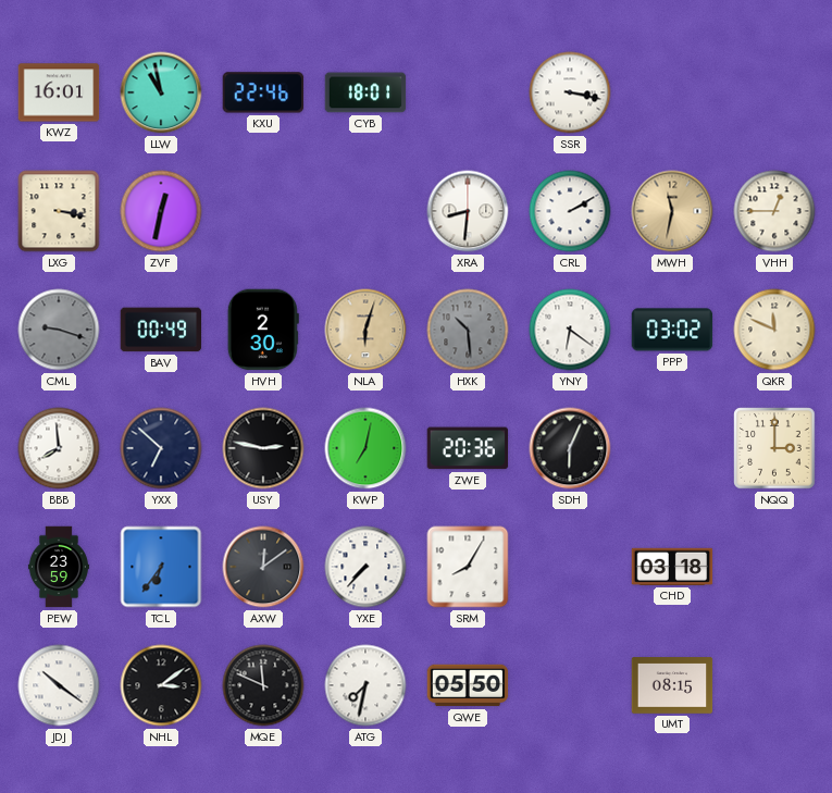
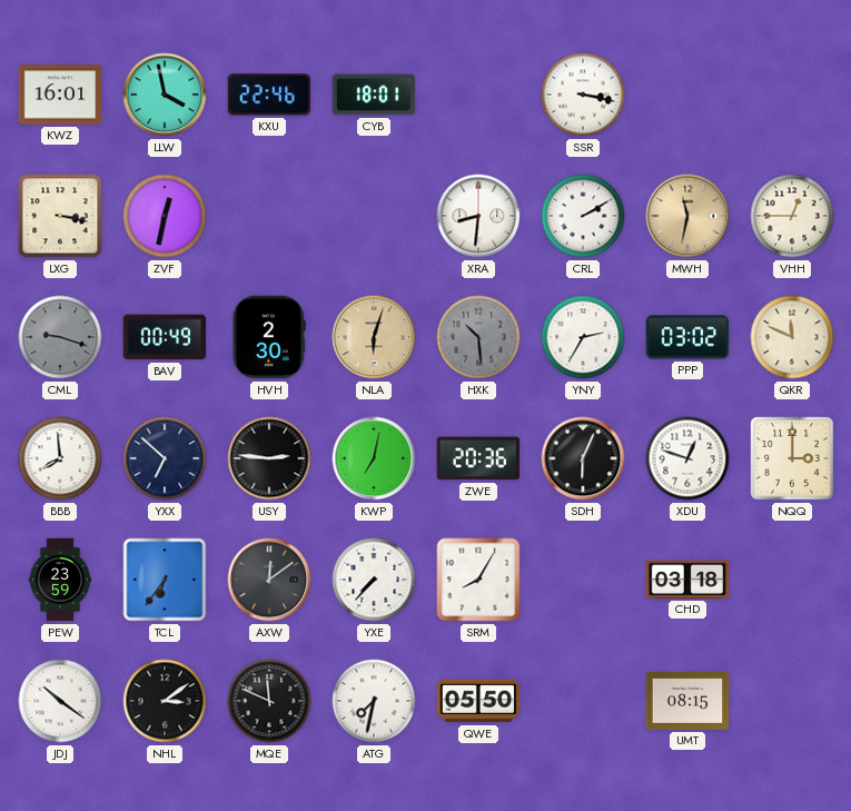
LLW: 10:58 -> 3:58
YNY: 6:21 -> 2:35
USY: 2:47 -> 2:46
XDU: none -> 12:48
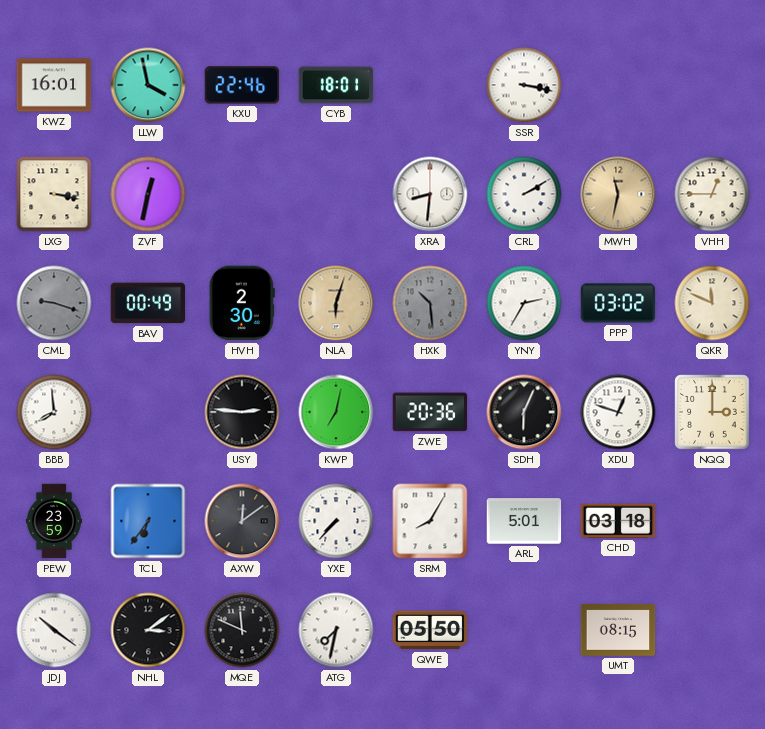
YXX: 6:52 -> none
ARL: none -> 5:01
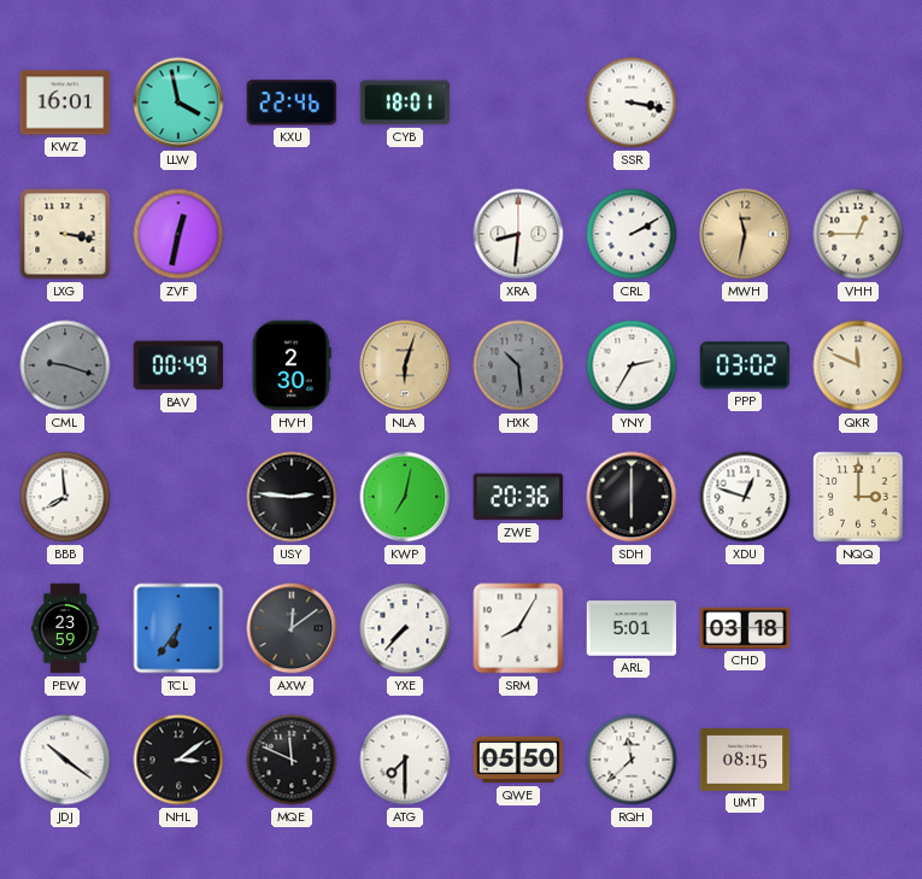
SDH: 6:04 -> 6:00
ATG: 7:32 -> 7:30
RQH: none -> 11:38
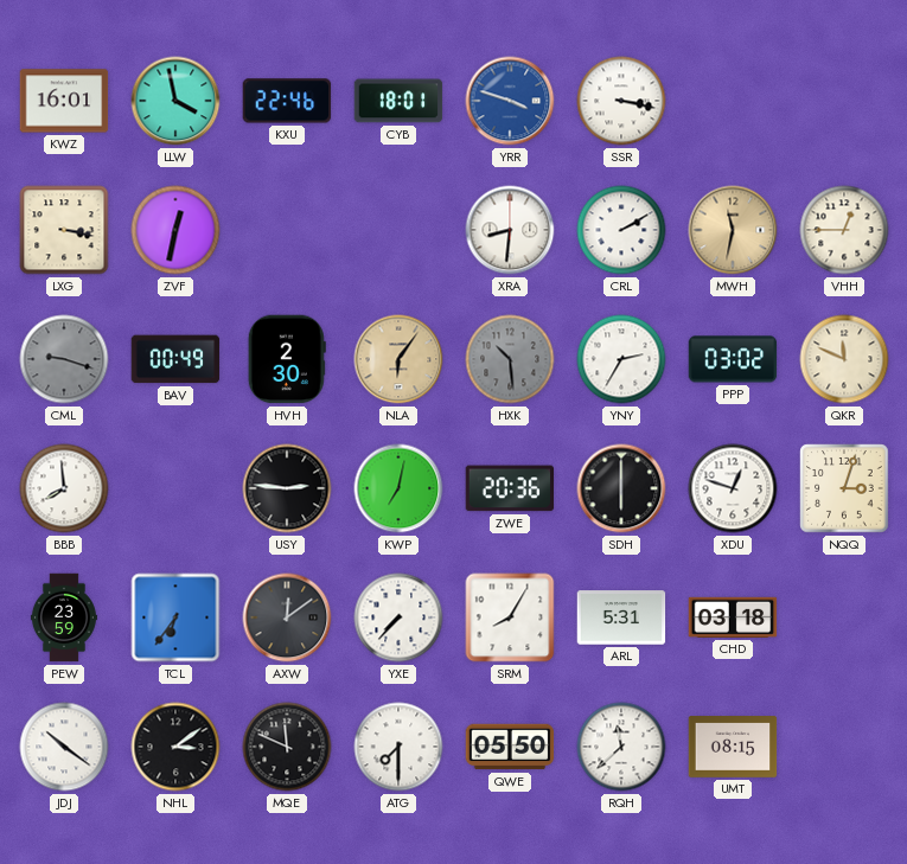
YRR: none -> 3:48
NLA: 6:03 -> 6:06
NQQ: 3:00 -> 3:03
ARL: 5:01 -> 5:31
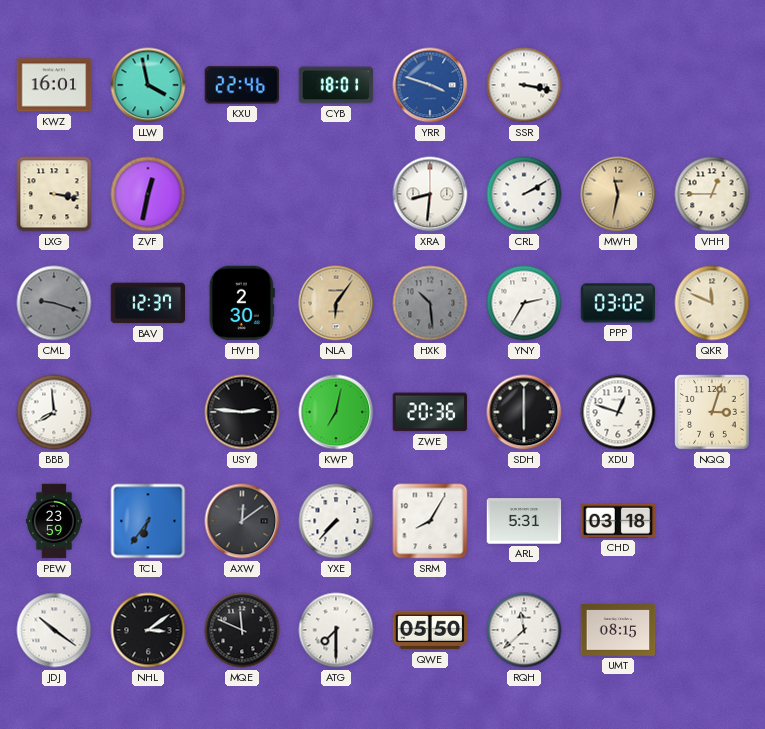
BAV: 00:49 -> 12:37
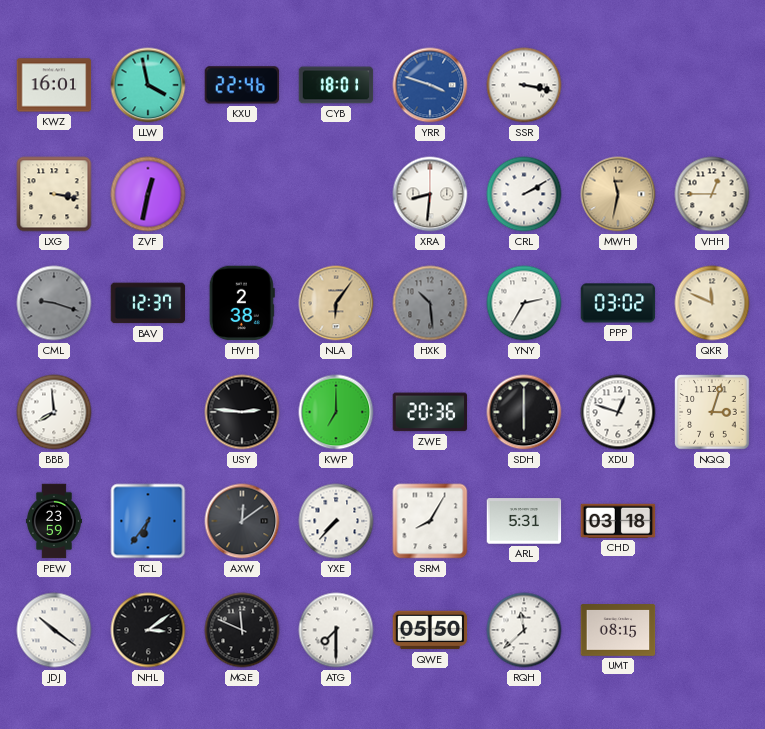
HVH: 2:30 -> 2:38
KWP: 7:02 -> 7:00
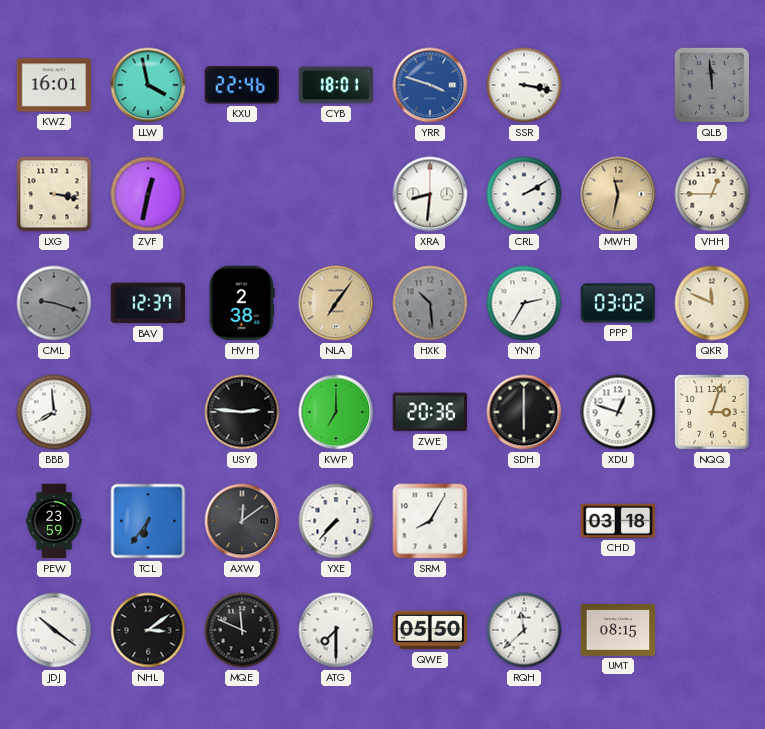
QLB: none -> 11:59
NLA: 6:06 -> 7:06
ARL: 5:31 -> none
